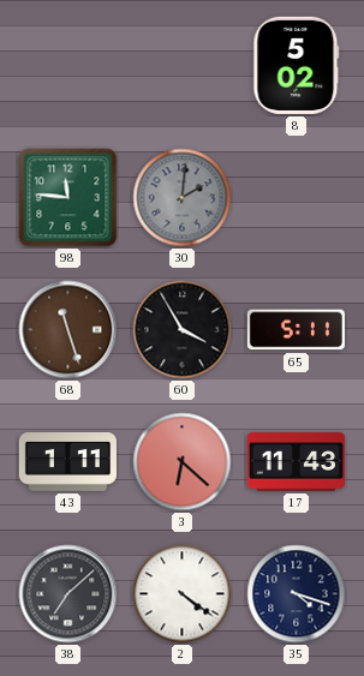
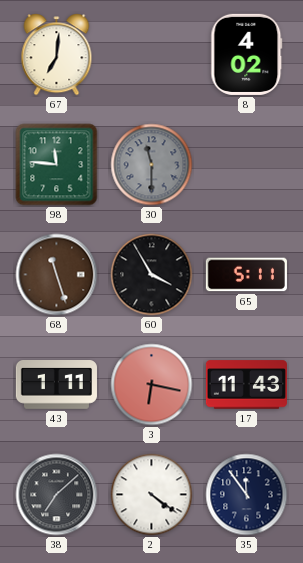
67: none -> 7:01
8: 5:02 -> 4:02
30: 2:01 -> 11:30
3: 6:22 -> 6:17
35: 4:18 -> 11:54
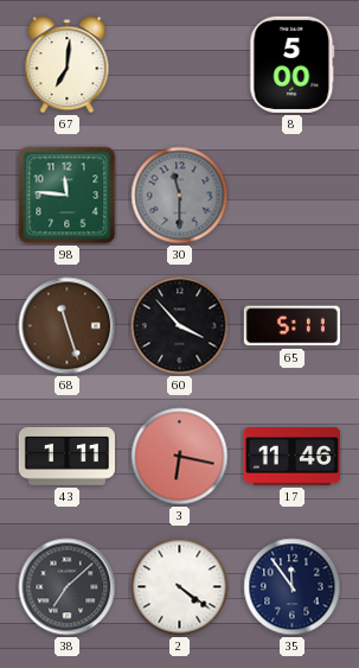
8: 4:02 -> 5:00
60: 3:55 -> 3:53
17: 11:43 -> 11:46
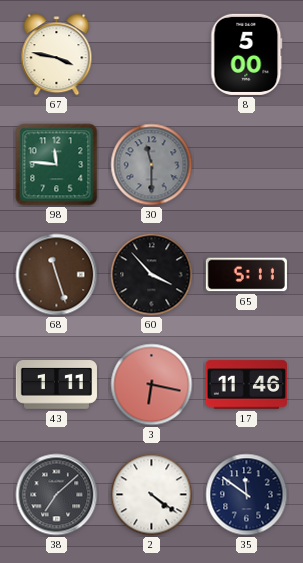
67: 7:01 -> 3:47
35: 11:54 -> 11:51
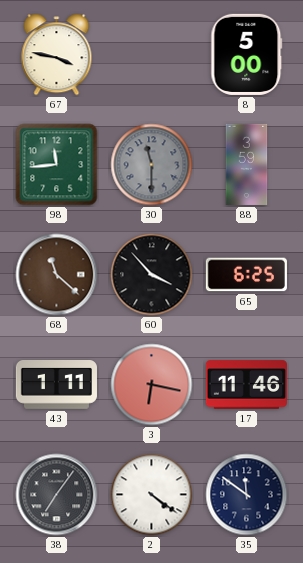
98: 11:46 -> 11:44
88: none -> 3:59
68: 11:27 -> 11:22
65: 5:11 -> 6:25
38: 7:08 -> 7:06
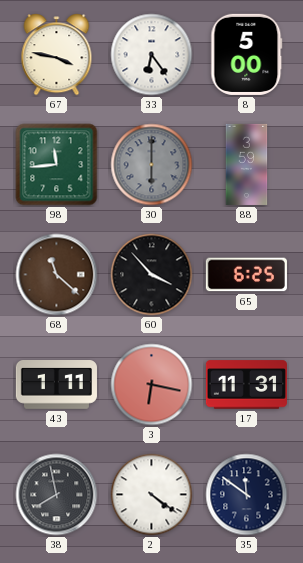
33: none -> 6:24
30: 11:30 -> 6:00
17: 11:46 -> 11:31
38: 7:06 -> 7:58
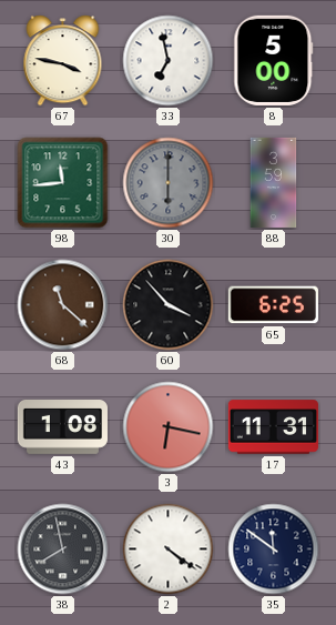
33: 6:24 -> 6:58
43: 1:11 -> 1:08
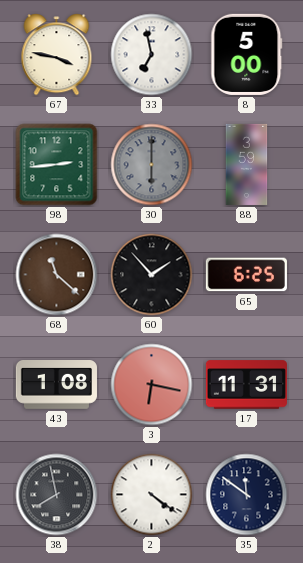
98: 11:44 -> 2:44
60: 3:53 -> 1:53
